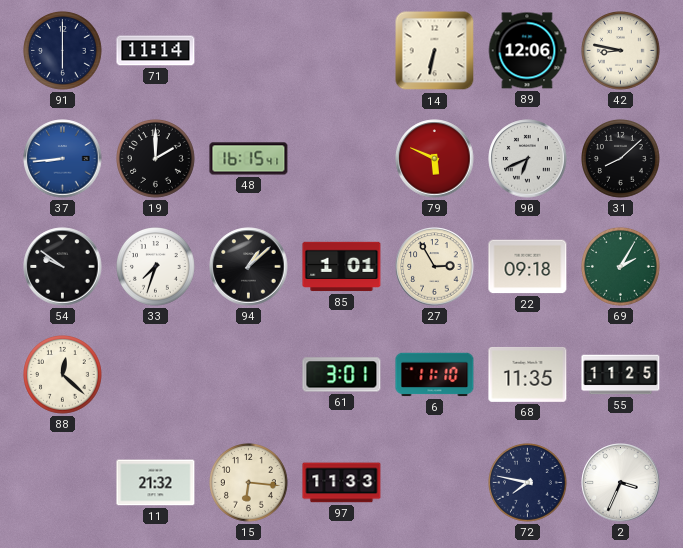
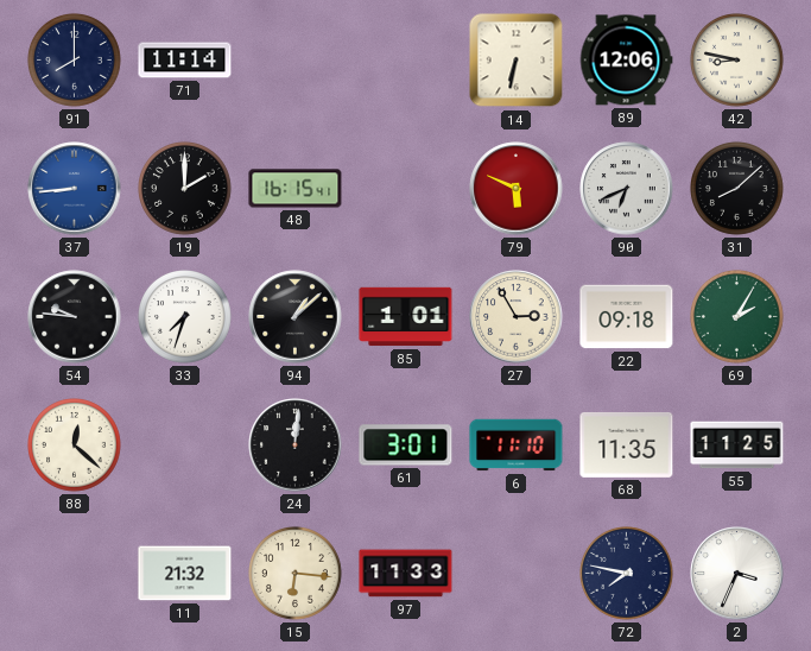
91: 6:00 -> 8:00
54: 9:51 -> 9:46
24: none -> 12:01
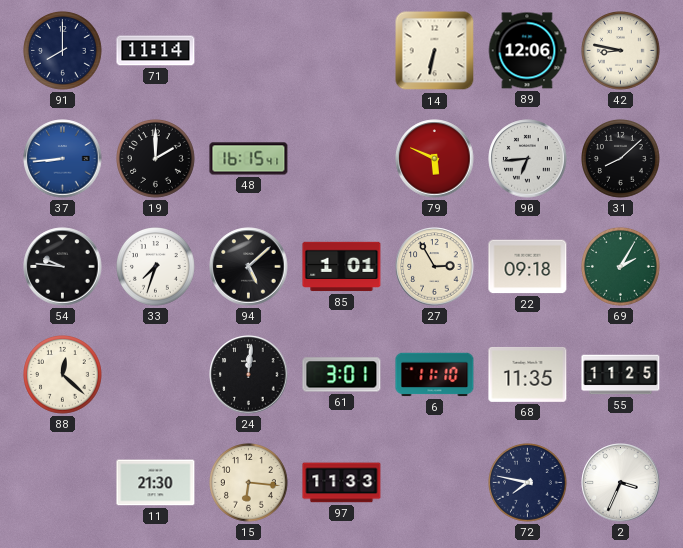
90: 6:41 -> 6:44
94: 1:08 -> 5:08
11: 21:32 -> 21:30
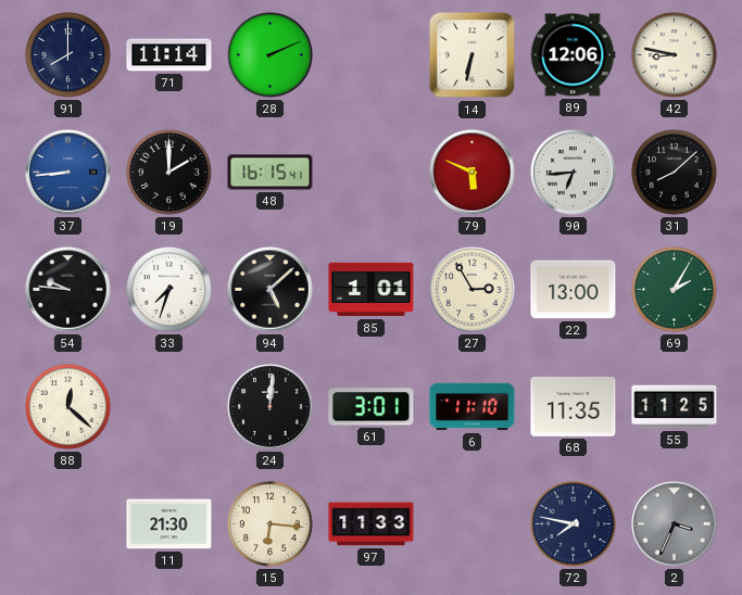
28: none -> 2:11
22: 09:18 -> 13:00
2 dial: white -> grey
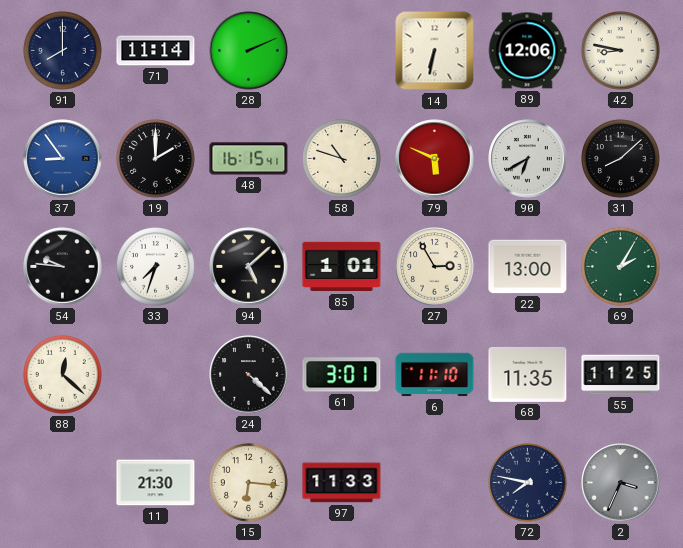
37: 8:44 -> 8:54
58: none -> 10:48
90: 6:44 -> 6:40
24: 12:01 -> 4:22
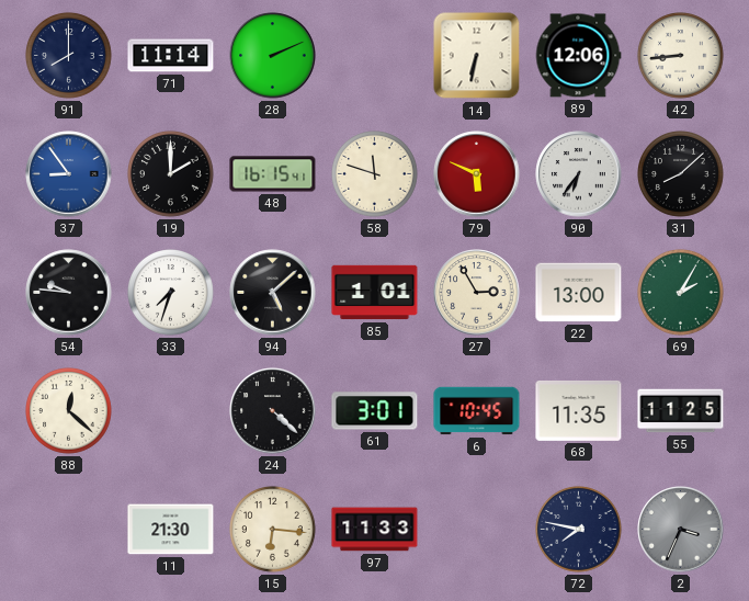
42: 8:47 -> 8:44
58: 10:48 -> 11:48
90: 6:40 -> 6:36
6: 11:10 -> 10:45
